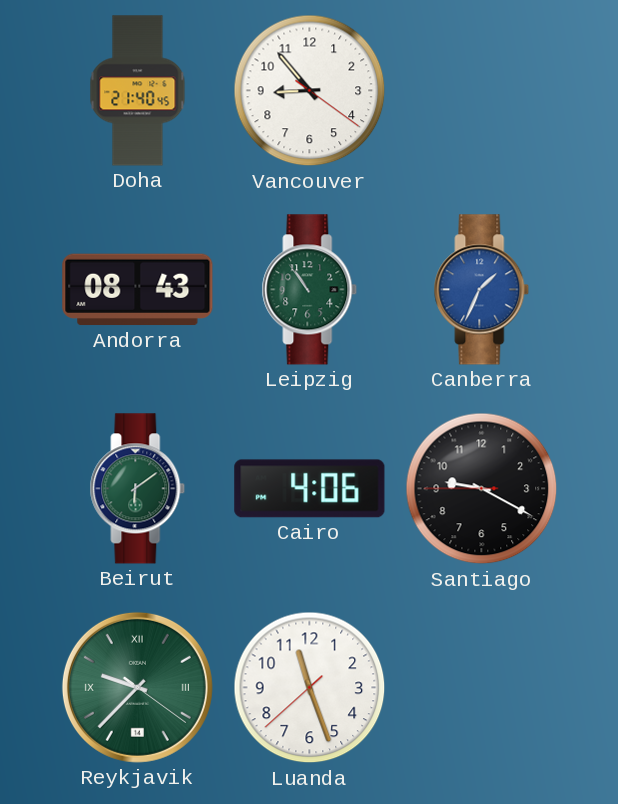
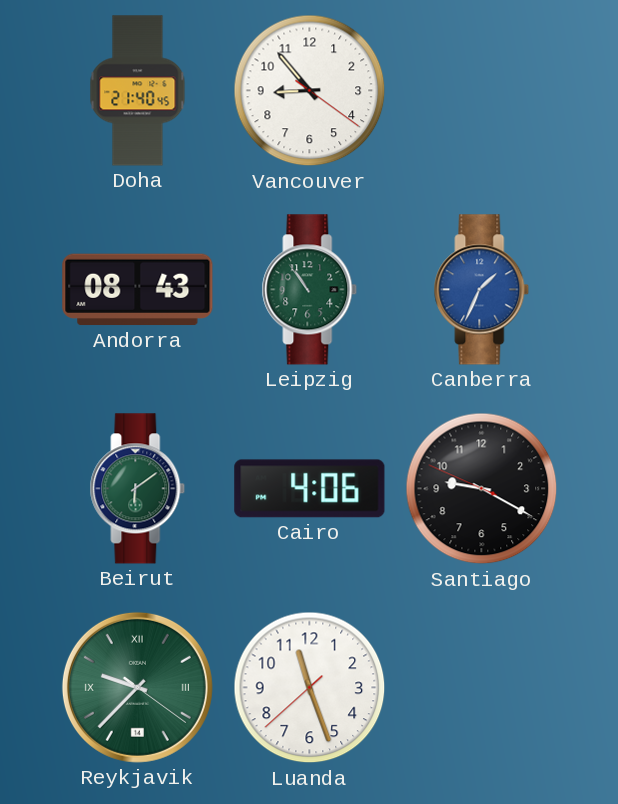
Santiago: 9:19:45 -> 9:19:49
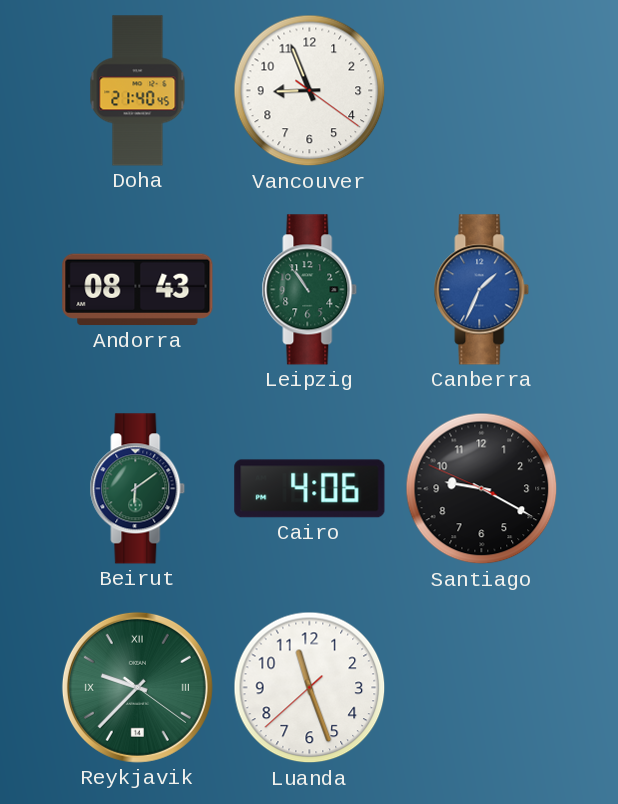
Vancouver: 8:53 -> 8:56
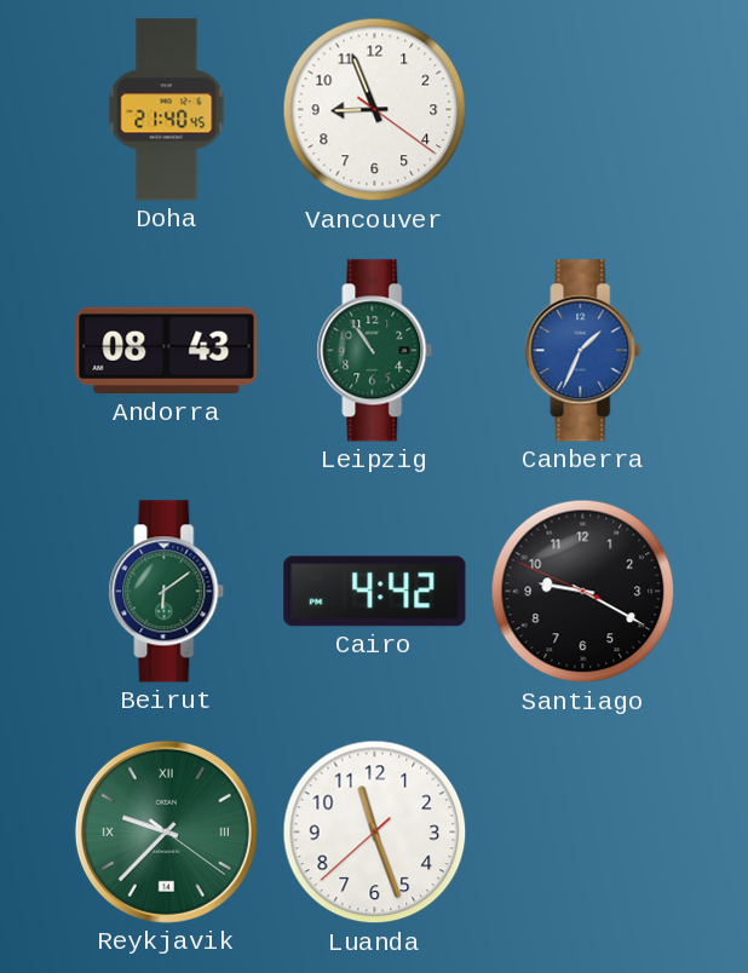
Cairo: 4:06 -> 4:42
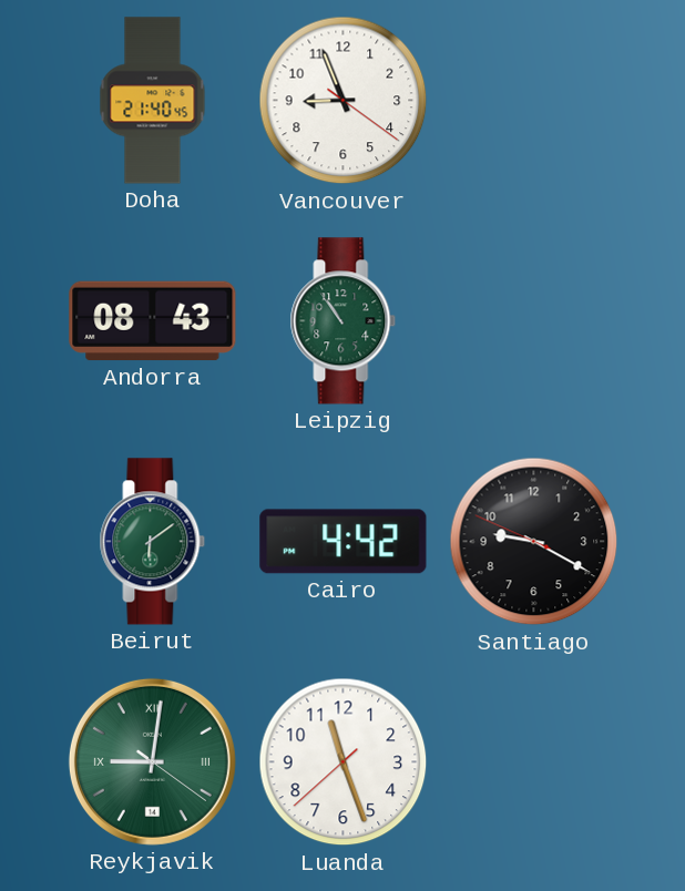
Canberra: 1:34 -> none
Reykjavik: 9:37 -> 9:01
